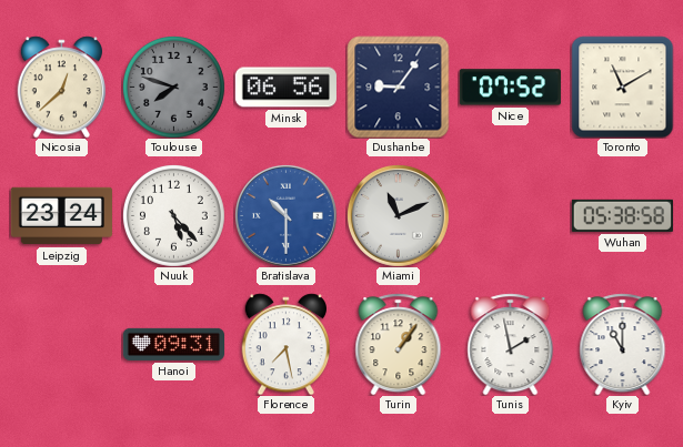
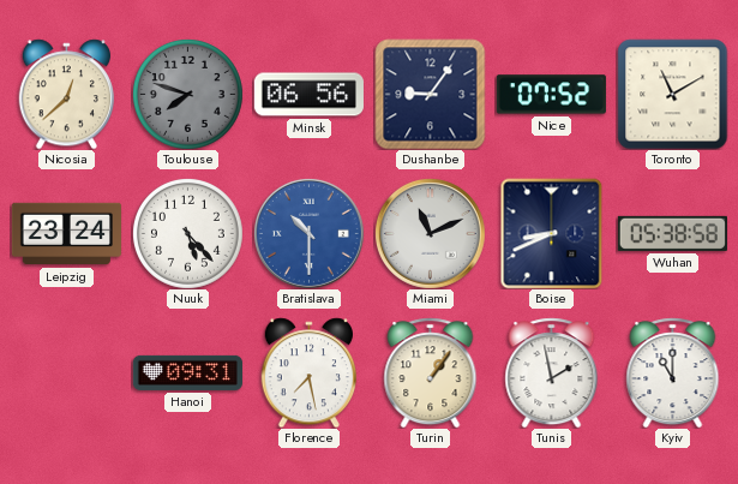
Boise: none -> 8:41
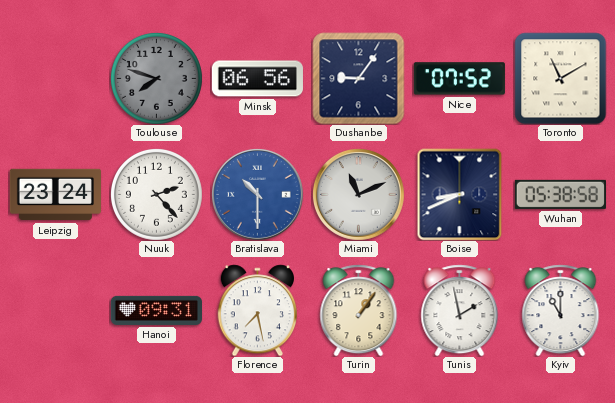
Nicosia: 12:38 -> none
Nuuk: 5:23 -> 2:23
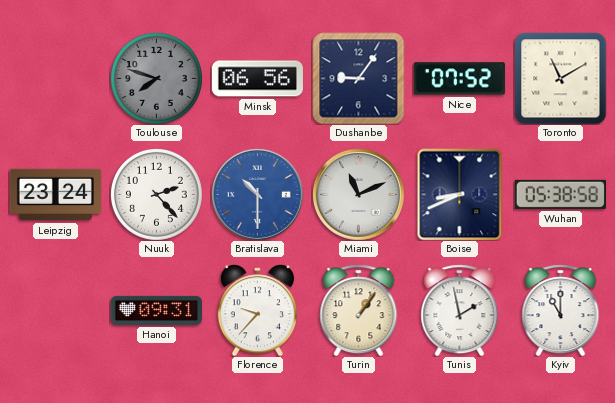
Florence: 7:28 -> 9:37
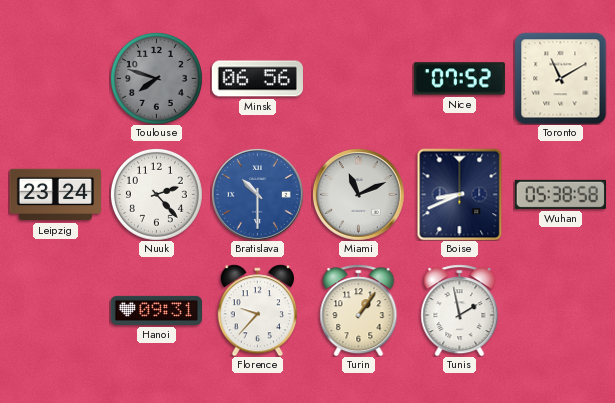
Dushanbe: 9:06 -> none
Kyiv: 11:00 -> none
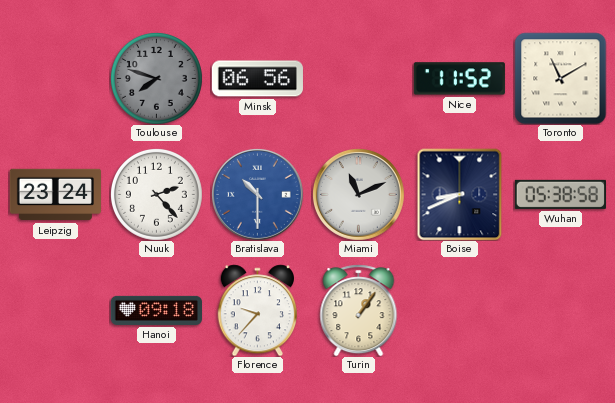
Nice: 07:52 -> 11:52
Hanoi: 09:31 -> 09:18
Tunis: 1:58 -> none
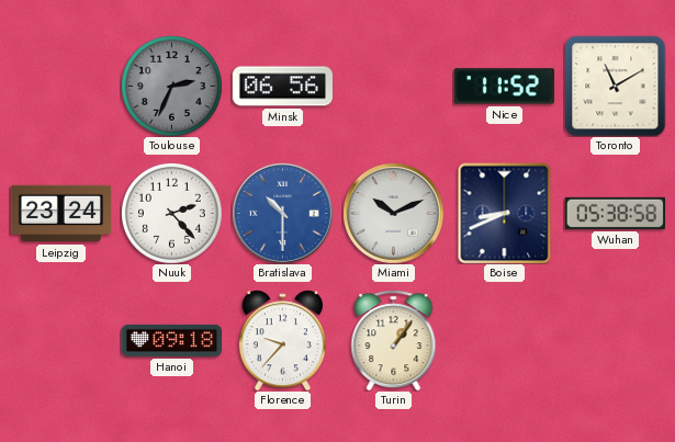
Toulouse: 7:48 -> 2:34
Miami: 11:11 -> 10:11
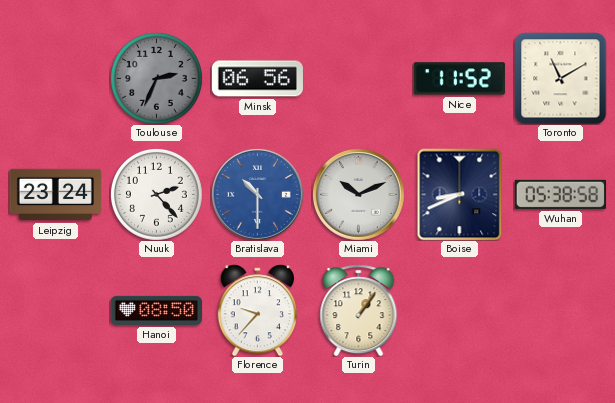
Hanoi: 09:18 -> 08:50
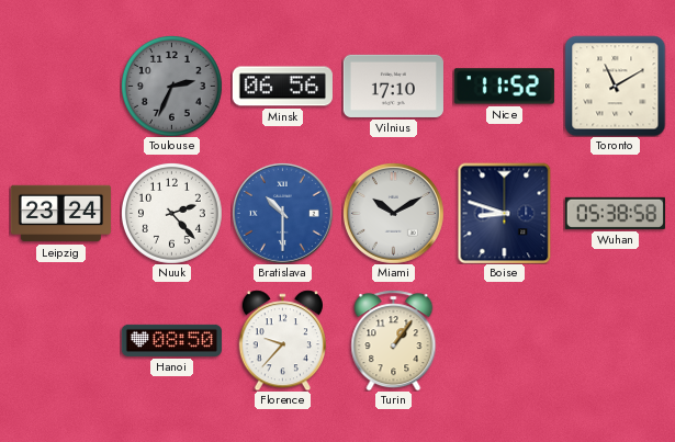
Vilnius: none -> 17:10
Miami: 10:11 -> 10:10
Boise: 8:41 -> 8:48
